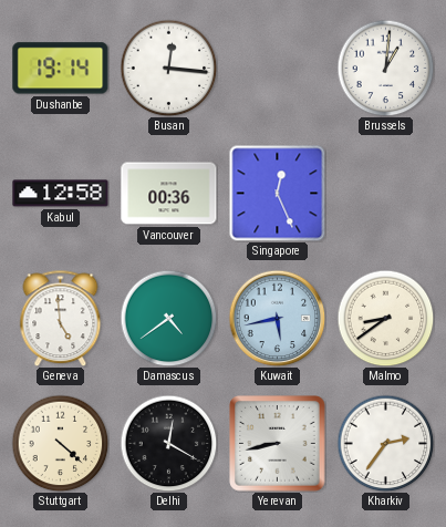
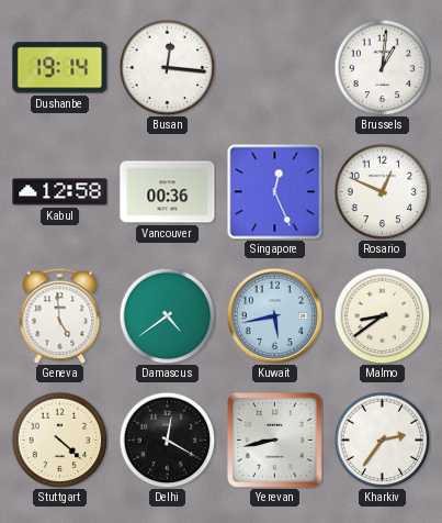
Rosario: none -> 12:49
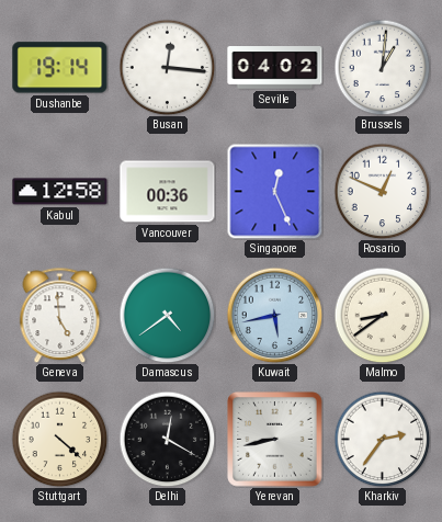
Seville: none -> 04:02
